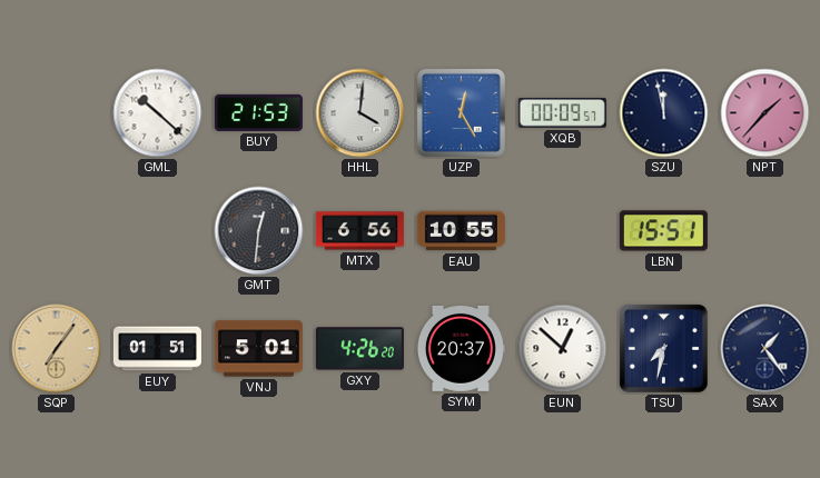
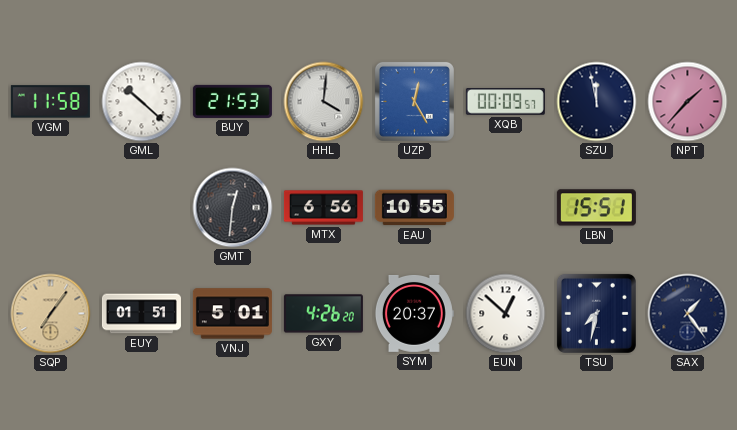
VGM: none -> 11:58
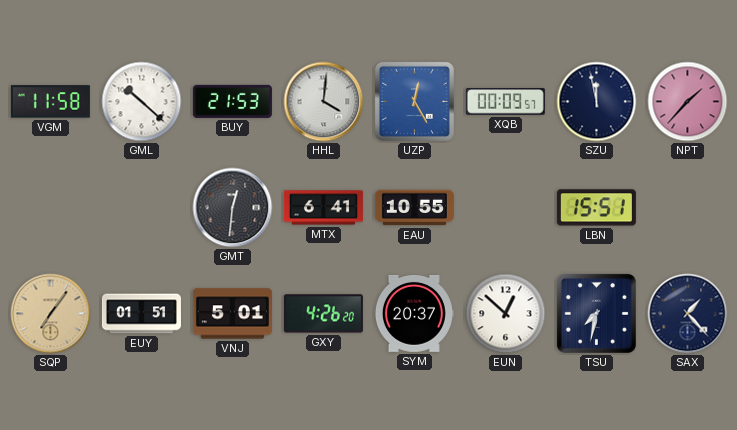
MTX: 6:56 -> 6:41
SAX: 1:24 -> 1:23
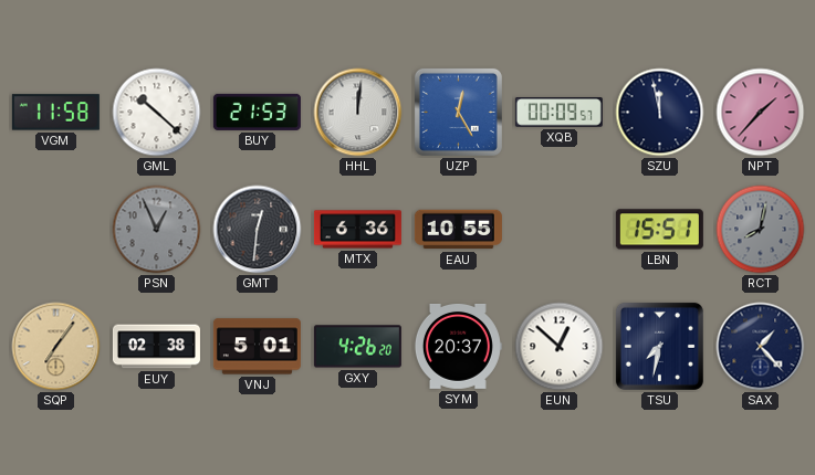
HHL: 4:01 -> 12:01
PSN: none -> 12:56
MTX: 6:41 -> 6:36
RCT: none -> 8:02
EUY: 01:51 -> 02:38
